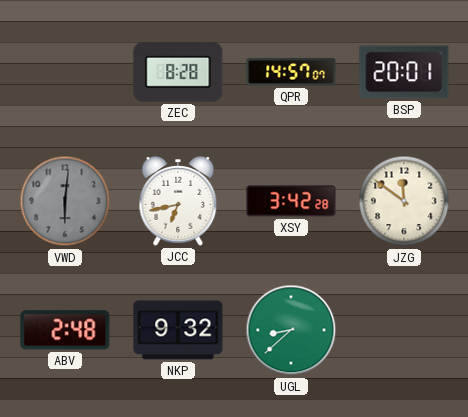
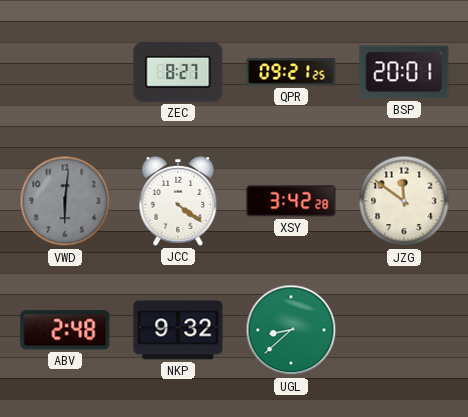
ZEC: 8:28 -> 8:27
QPR: 14:57 -> 09:21
JCC: 6:43 -> 4:21
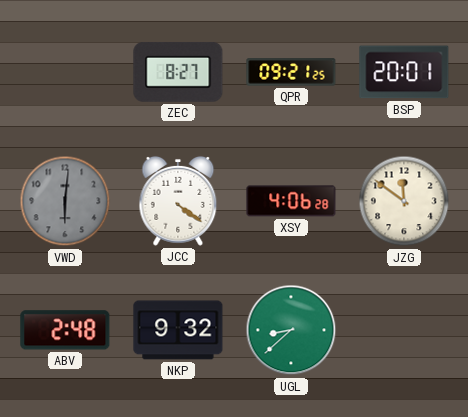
XSY: 3:42 -> 4:06
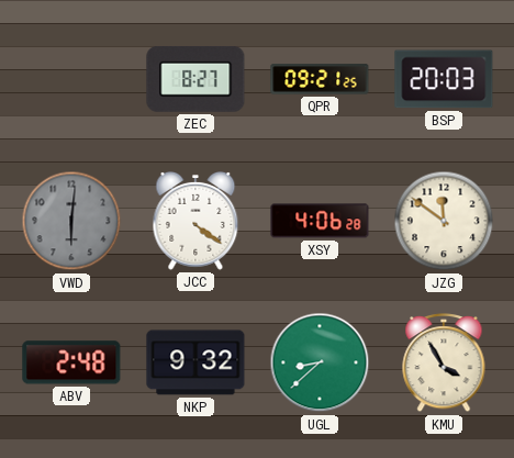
BSP: 20:01 -> 20:03
KMU: none -> 3:55
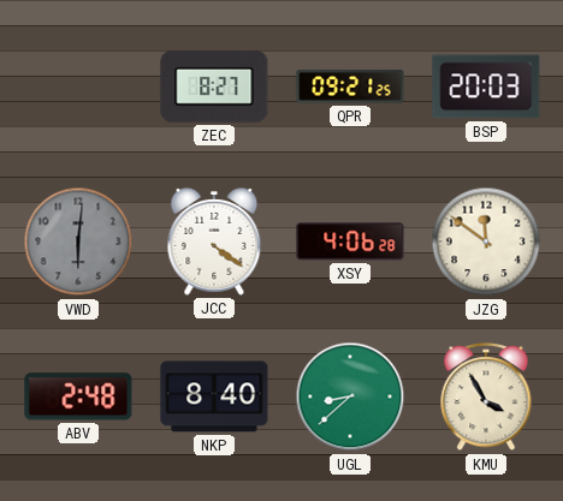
NKP: 9:32 -> 8:40
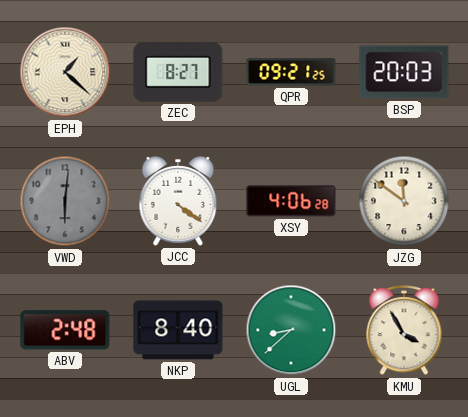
EPH: none -> 1:22
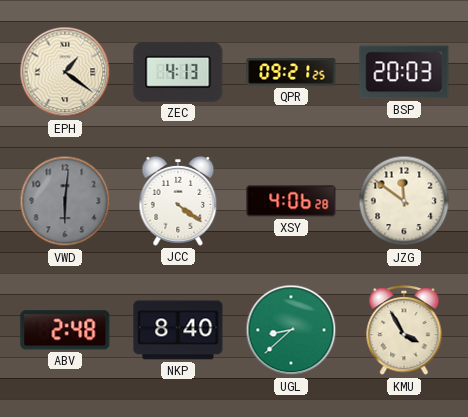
EPH: 1:22 -> 1:21
ZEC: 8:27 -> 4:13
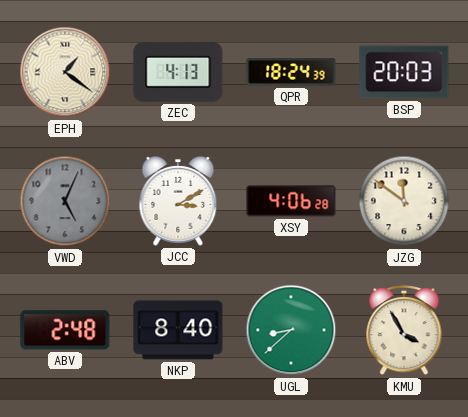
QPR: 09:21 -> 18:24
VWD: 6:01 -> 5:04
JCC: 4:21 -> 3:10
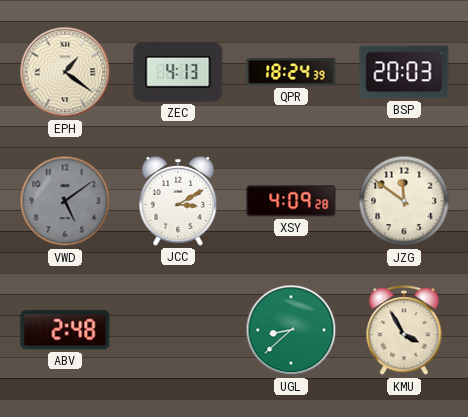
VWD: 5:04 -> 5:09
XSY: 4:06 -> 4:09
NKP: 8:40 -> none
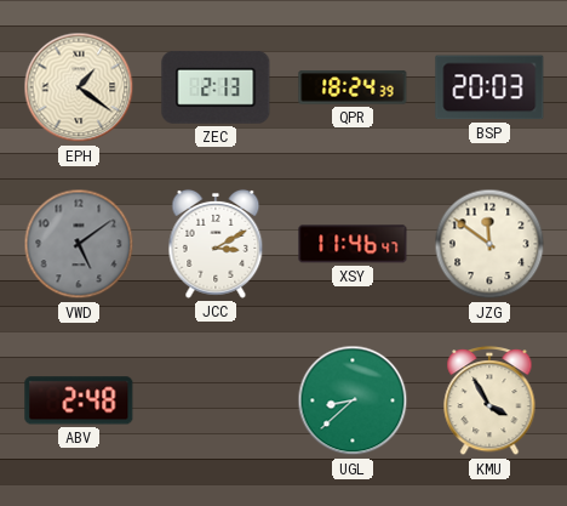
ZEC: 4:13 -> 2:13
XSY: 4:09 -> 11:46
